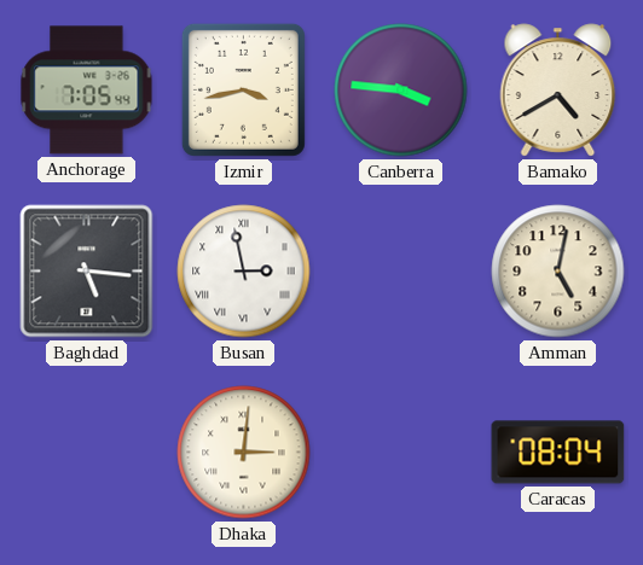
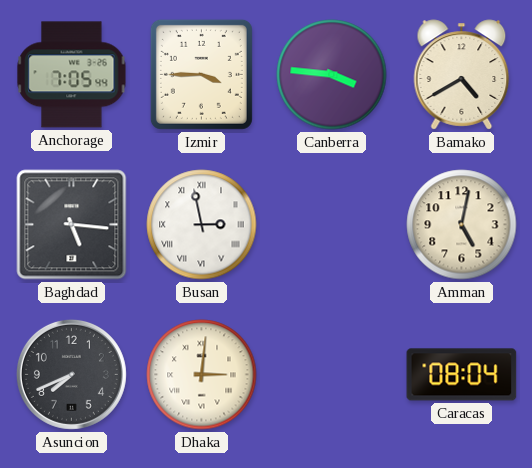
Izmir: 3:43 -> 3:45
Asuncion: none -> 7:41
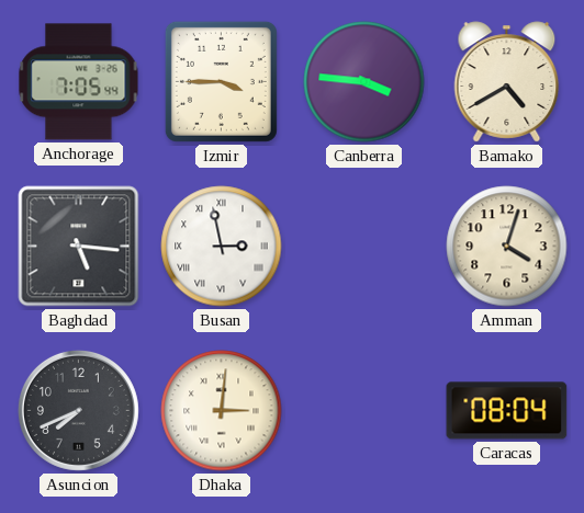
Amman: 5:02 -> 4:03
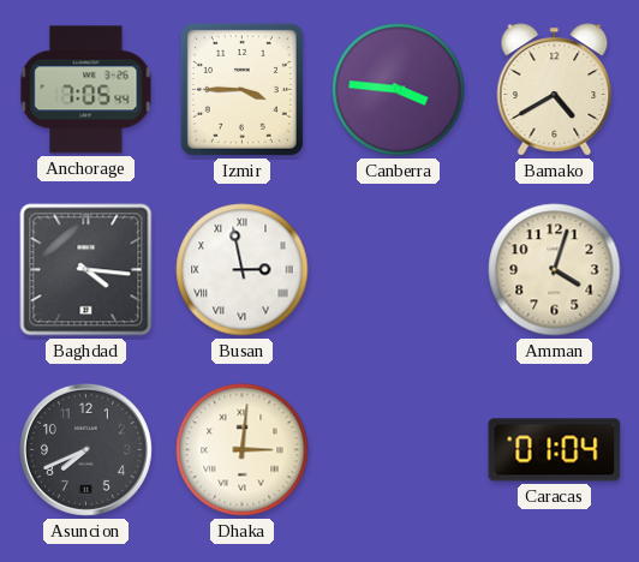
Baghdad: 5:16 -> 4:16
Caracas: 08:04 -> 01:04
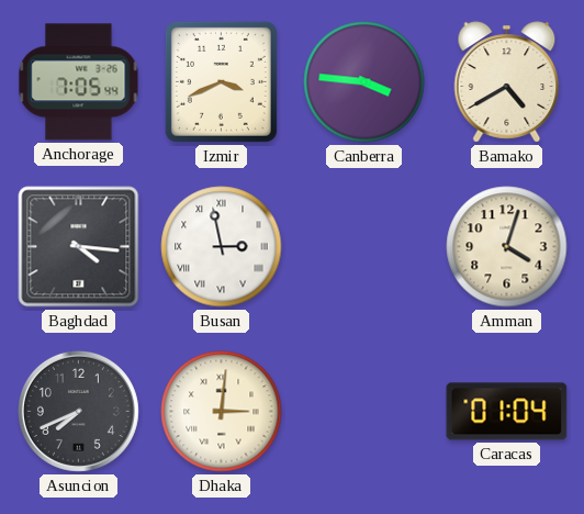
Izmir: 3:45 -> 3:41
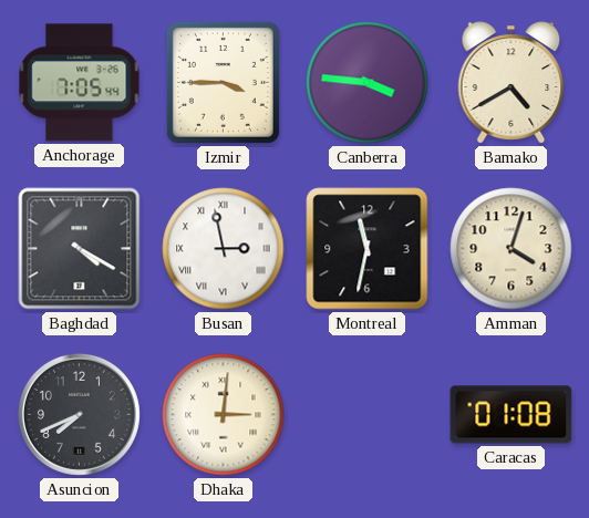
Izmir: 3:41 -> 3:45
Baghdad: 4:16 -> 4:20
Montreal: none -> 11:32
Caracas: 01:04 -> 01:08
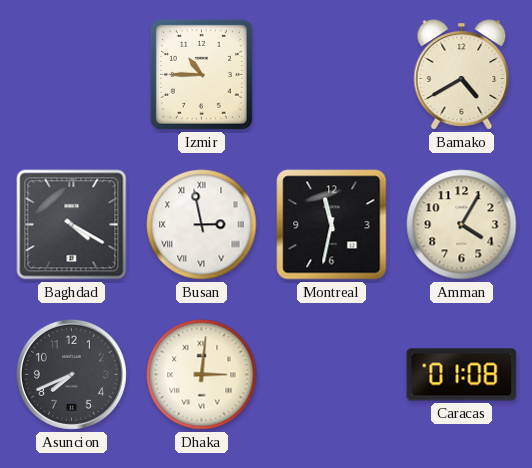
Anchorage: 7:05 -> none
Izmir: 3:45 -> 10:45
Canberra: 3:46 -> none
Amman: 4:03 -> 4:05
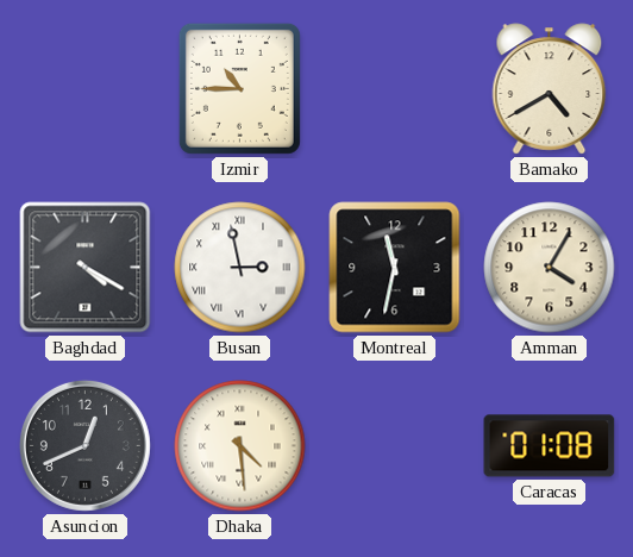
Asuncion: 7:41 -> 12:41
Dhaka: 3:01 -> 4:29
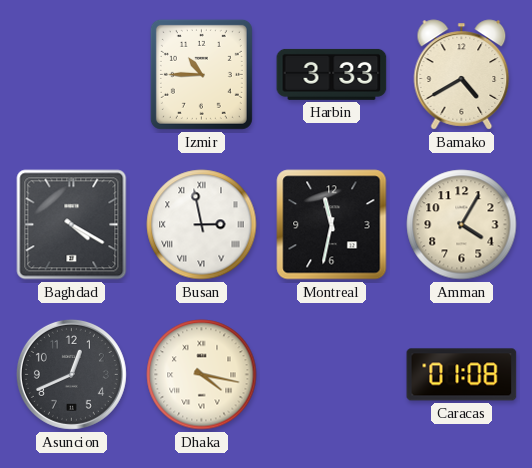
Harbin: none -> 3:33
Dhaka: 4:29 -> 4:17
